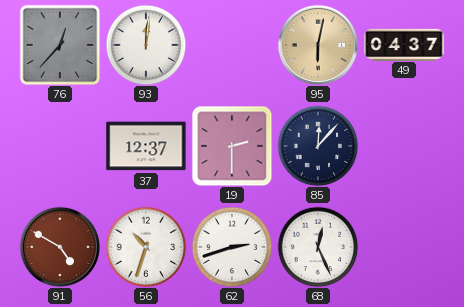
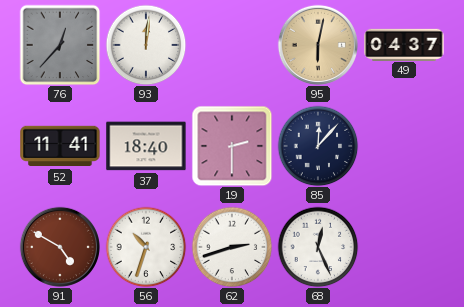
52: none -> 11:41
37: 12:37 -> 18:40
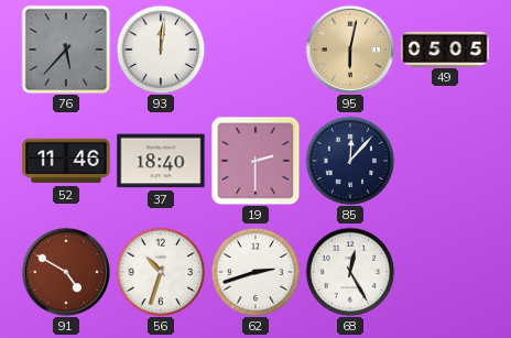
76: 12:37 -> 5:37
49: 04:37 -> 05:05
52: 11:41 -> 11:46
68: 12:26 -> 12:25
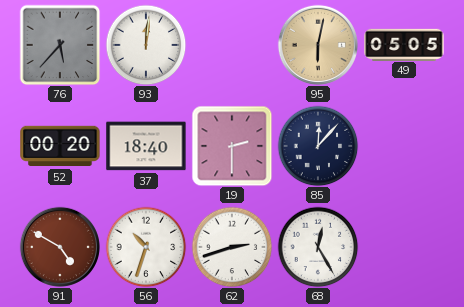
52: 11:46 -> 00:20
